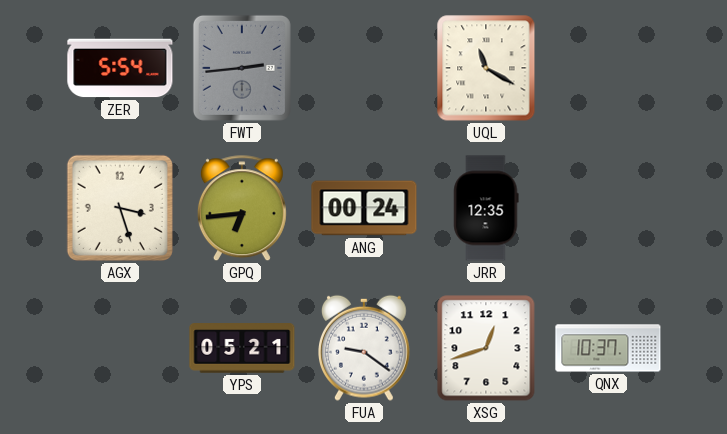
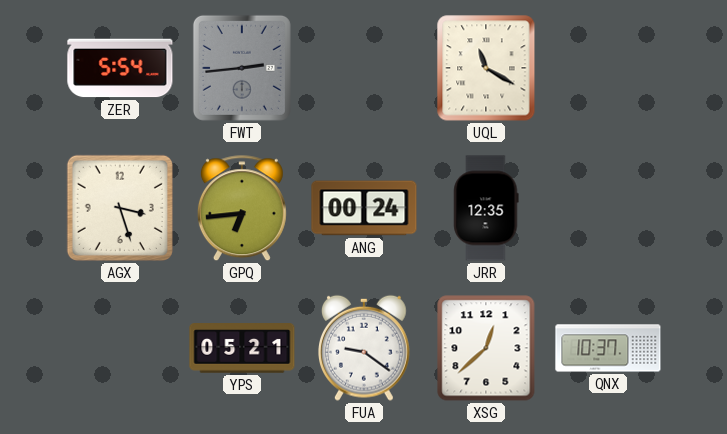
XSG: 12:42 -> 12:38
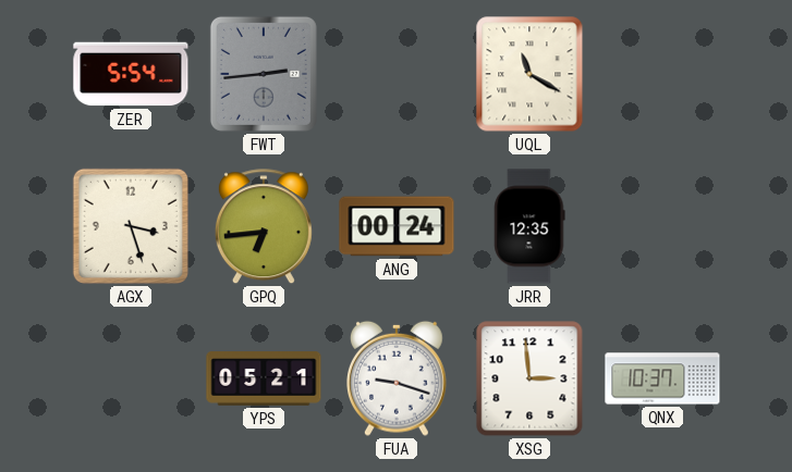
FUA: 9:21 -> 9:18
XSG: 12:38 -> 2:59
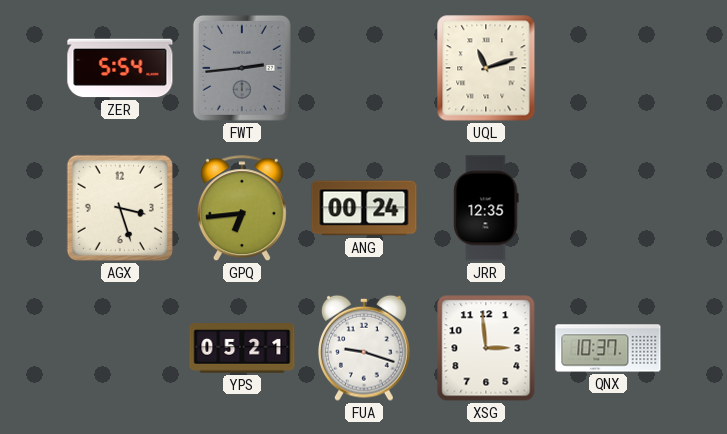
UQL: 11:20 -> 11:12
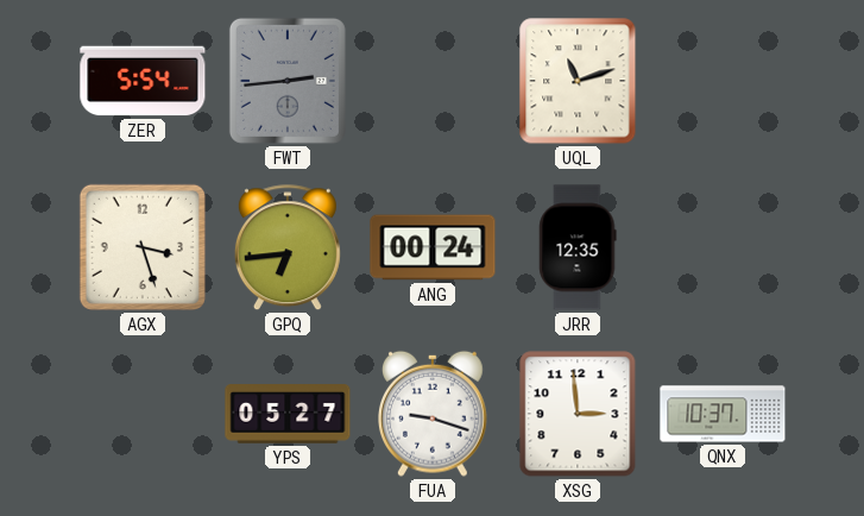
YPS: 05:21 -> 05:27
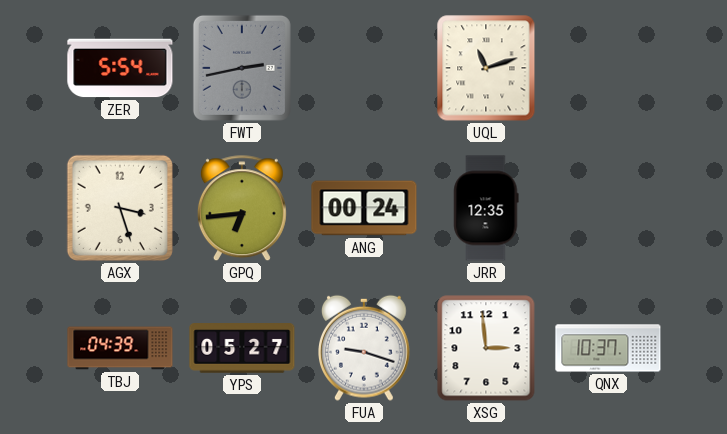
FWT: 2:44 -> 2:43
TBJ: none -> 04:39
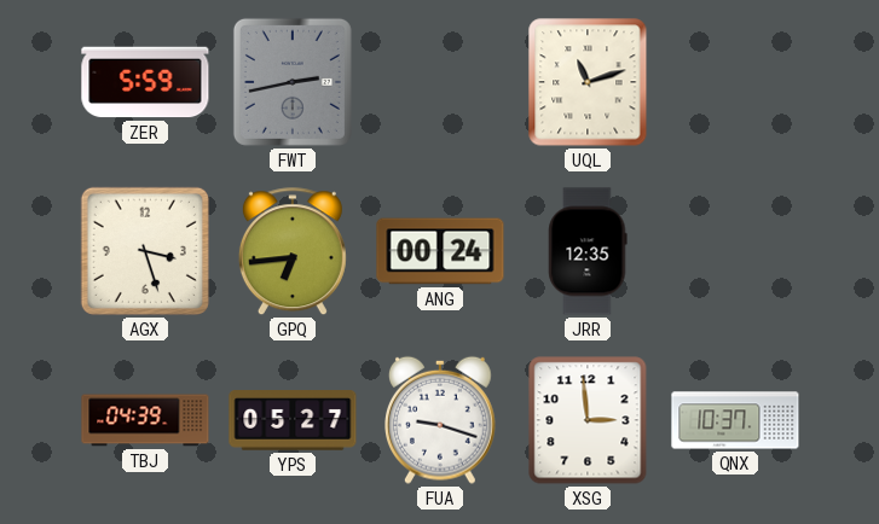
ZER: 5:54 -> 5:59
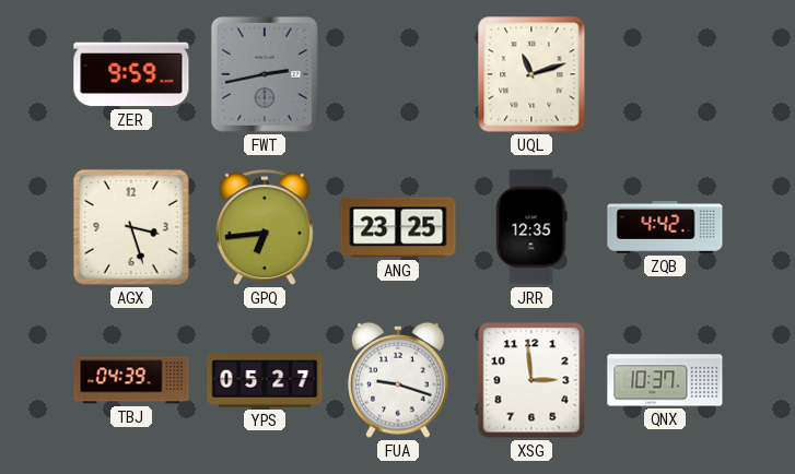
ZER: 5:59 -> 9:59
ANG: 00:24 -> 23:25
ZQB: none -> 4:42
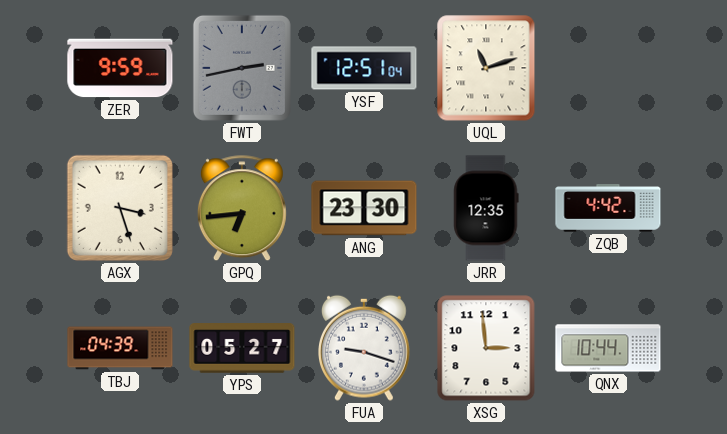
YSF: none -> 12:51
ANG: 23:25 -> 23:30
QNX: 10:37 -> 10:44
